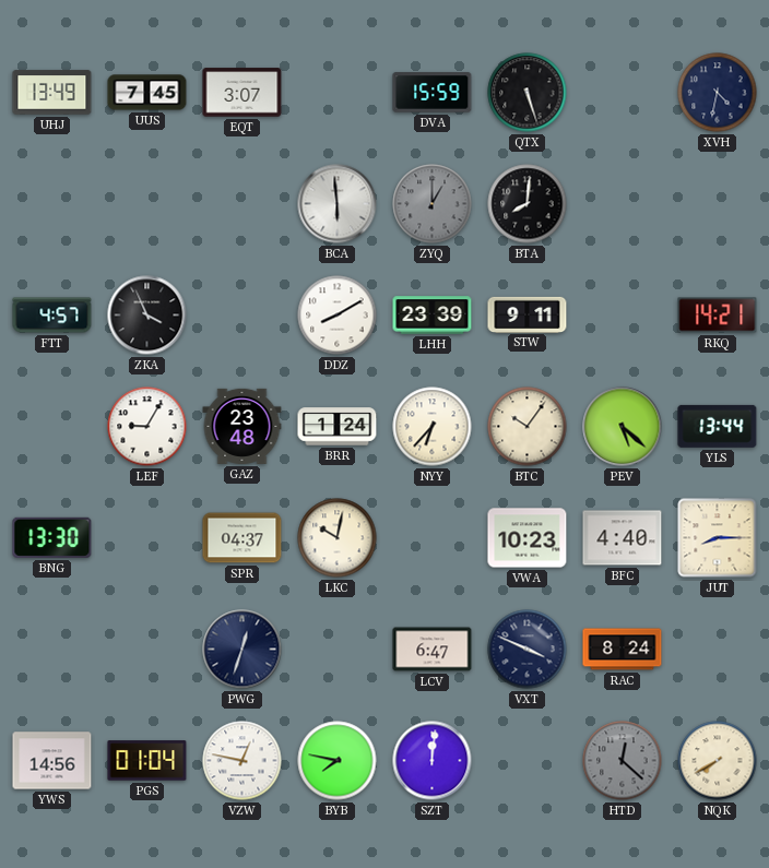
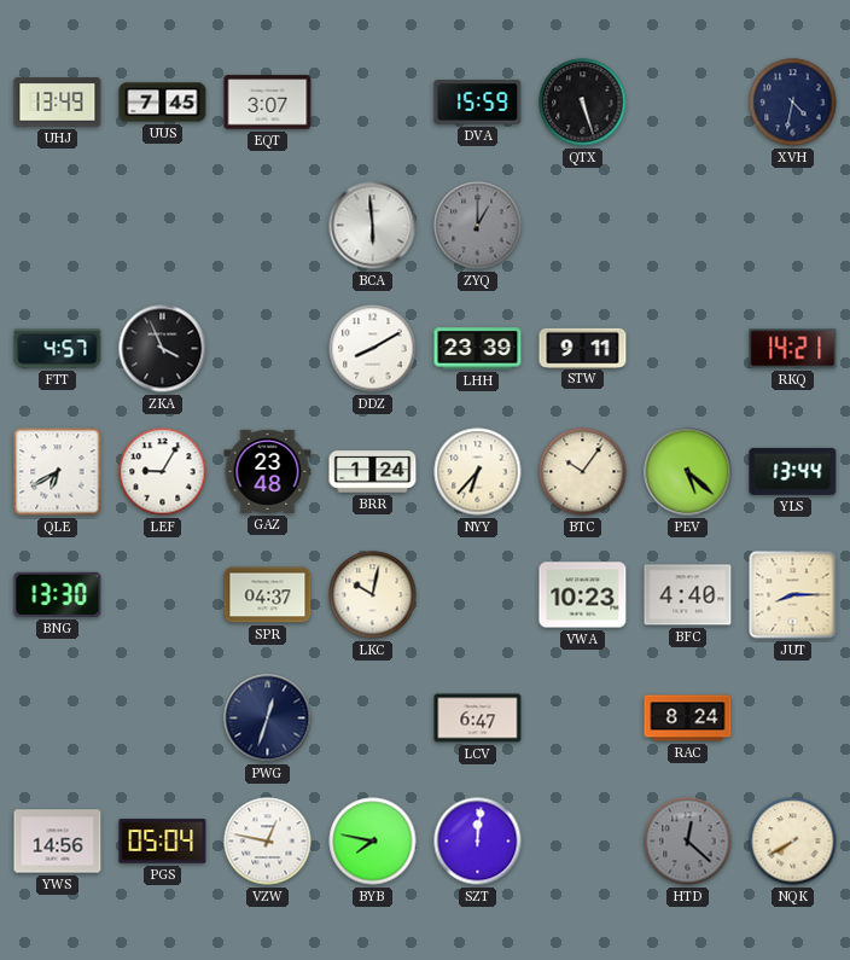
BTA: 8:01 -> none
QLE: none -> 6:40
VXT: 3:49 -> none
PGS: 01:04 -> 05:04
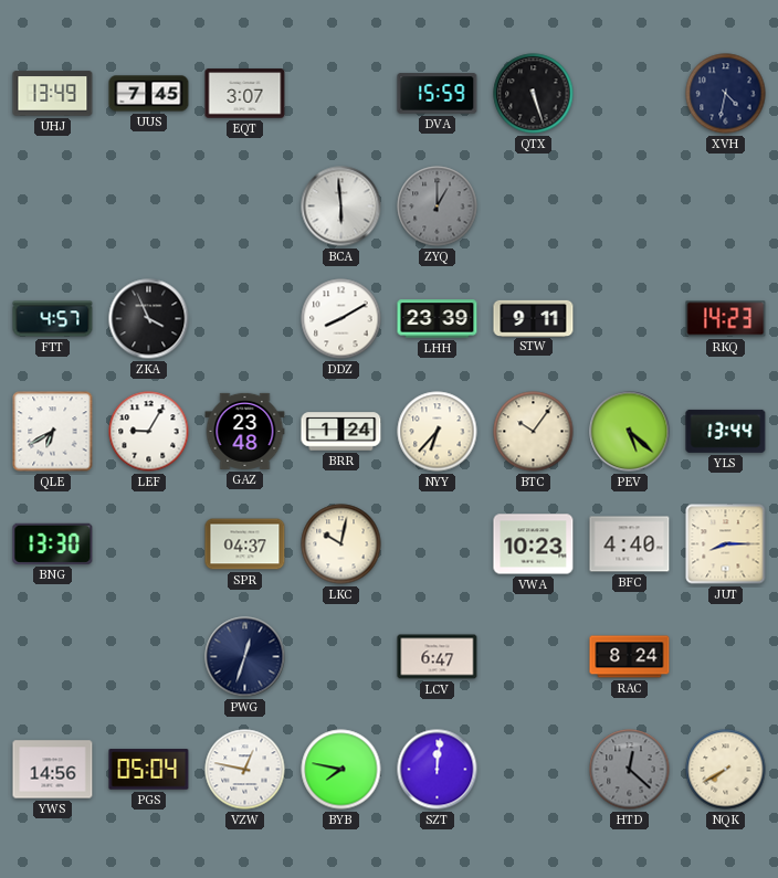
RKQ: 14:21 -> 14:23
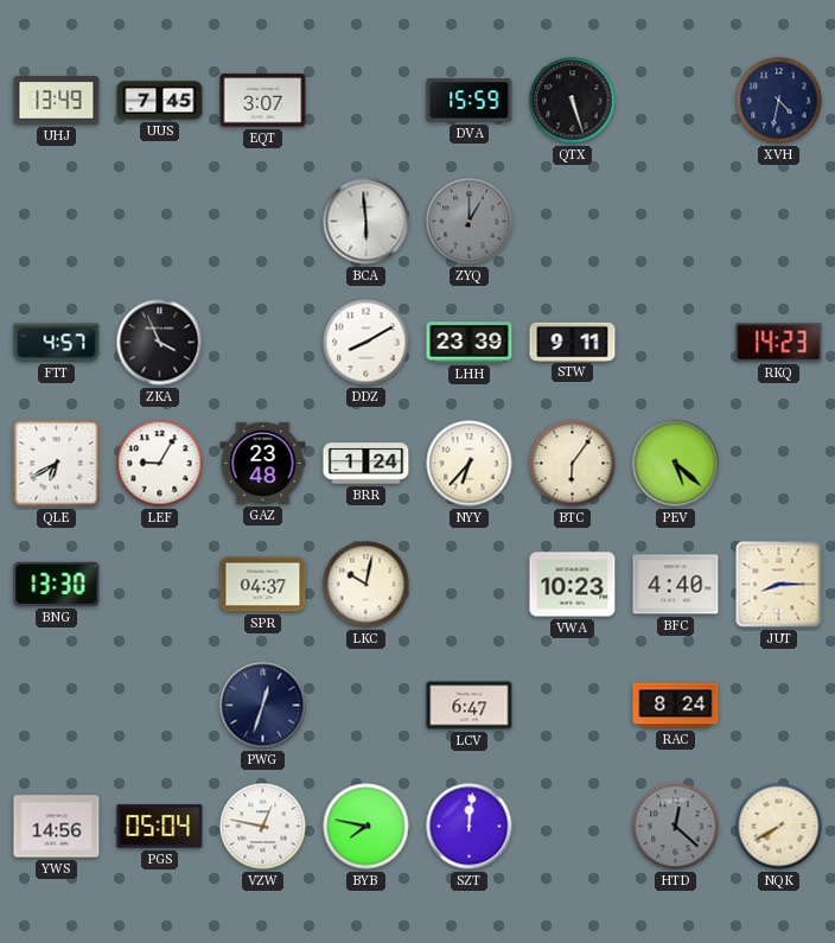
BTC: 10:06 -> 6:06
YLS: 13:44 -> none
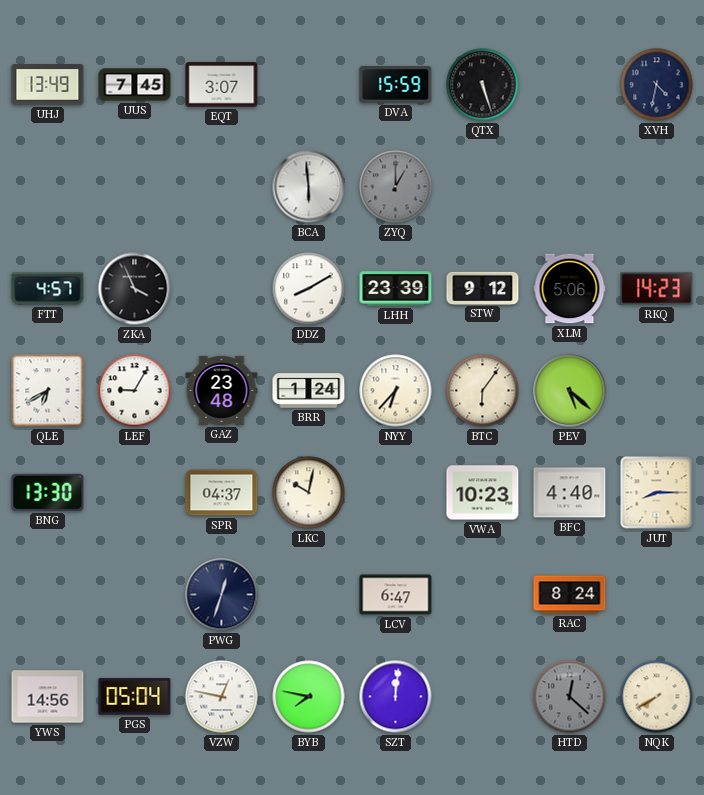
STW: 9:11 -> 9:12
XLM: none -> 5:06
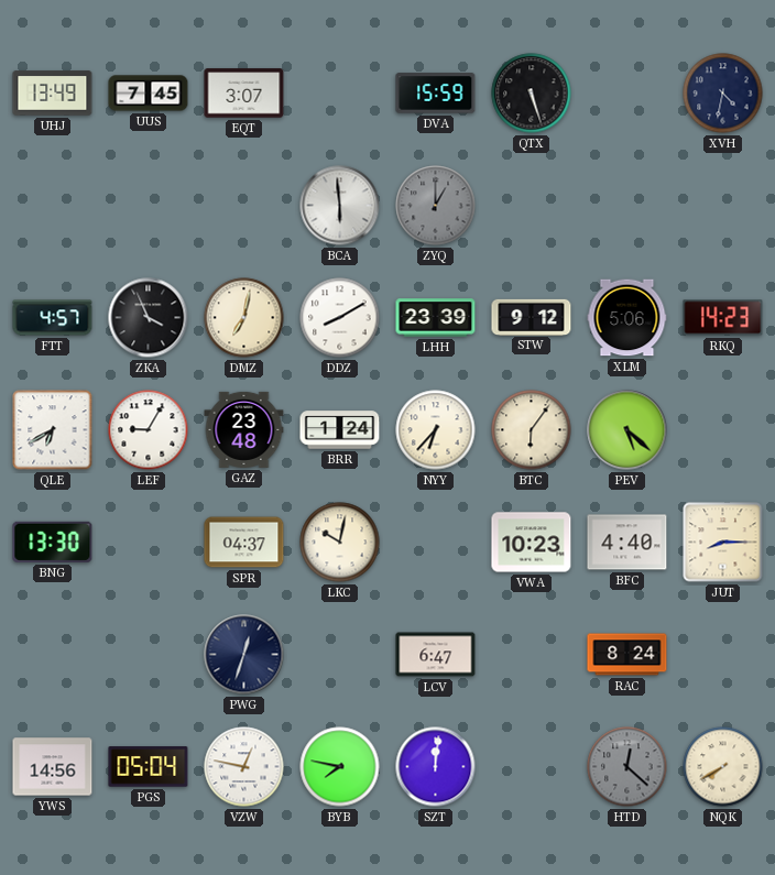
DMZ: none -> 7:02
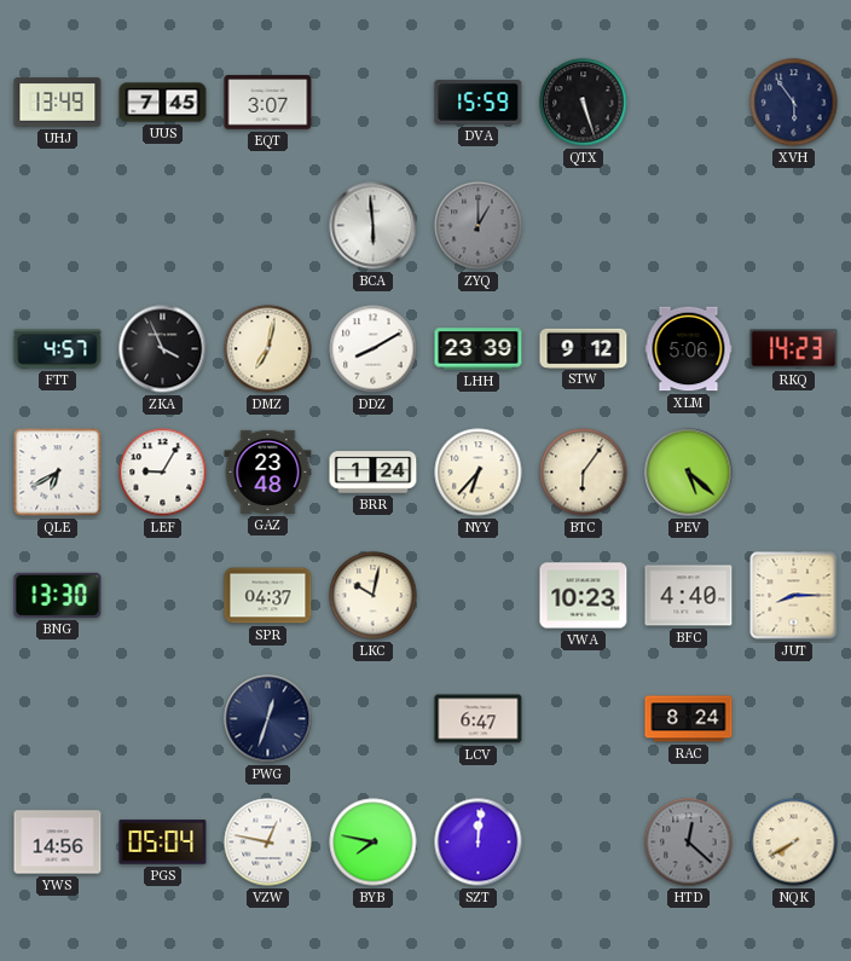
XVH: 4:32 -> 5:54
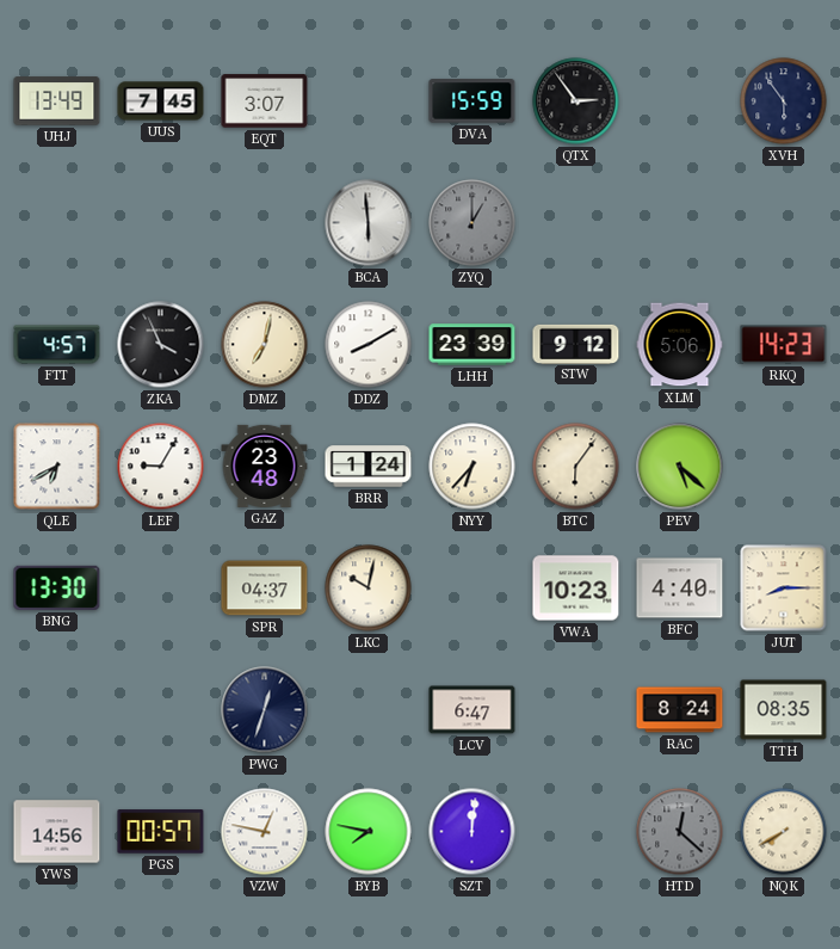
QTX: 5:27 -> 2:54
TTH: none -> 08:35
PGS: 05:04 -> 00:57
